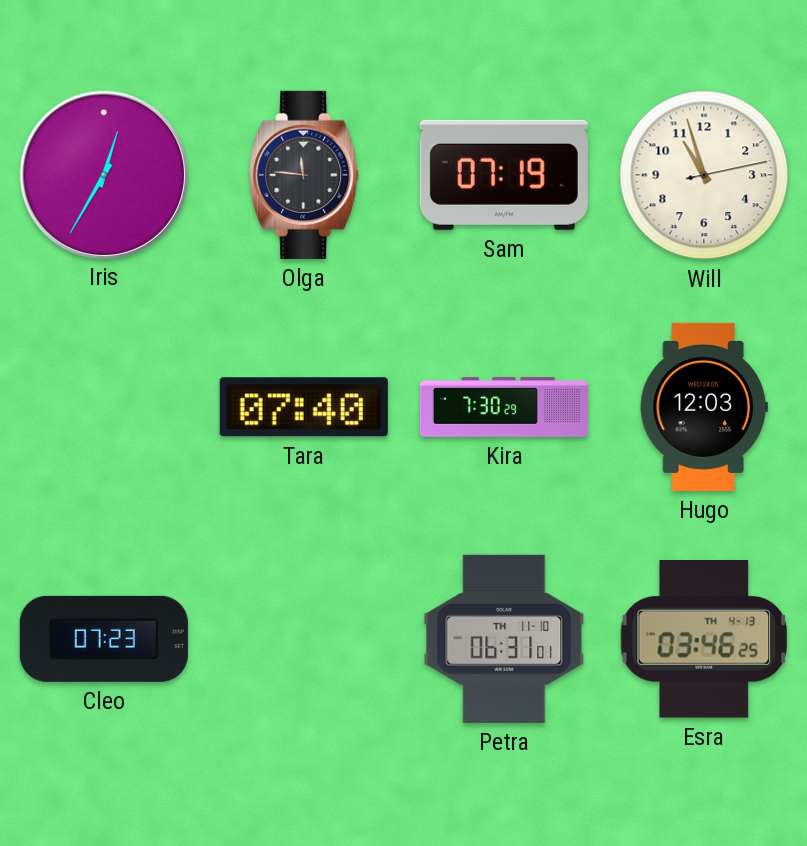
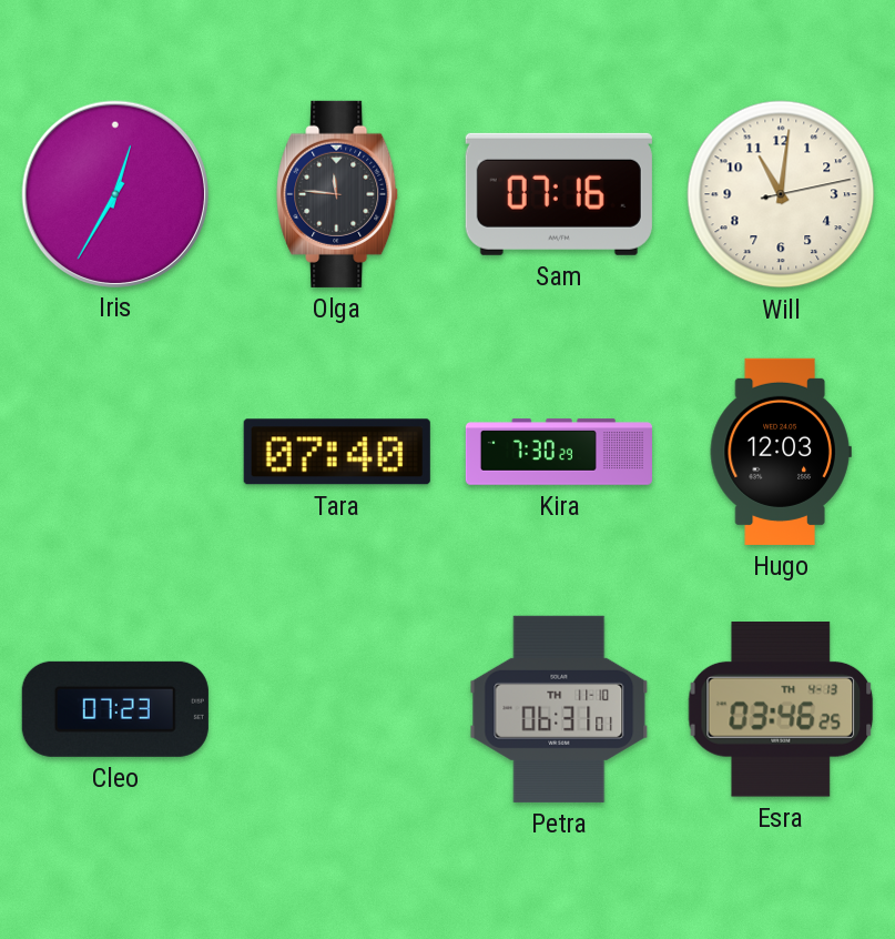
Sam: 07:19 -> 07:16
Will: 10:57 -> 11:01
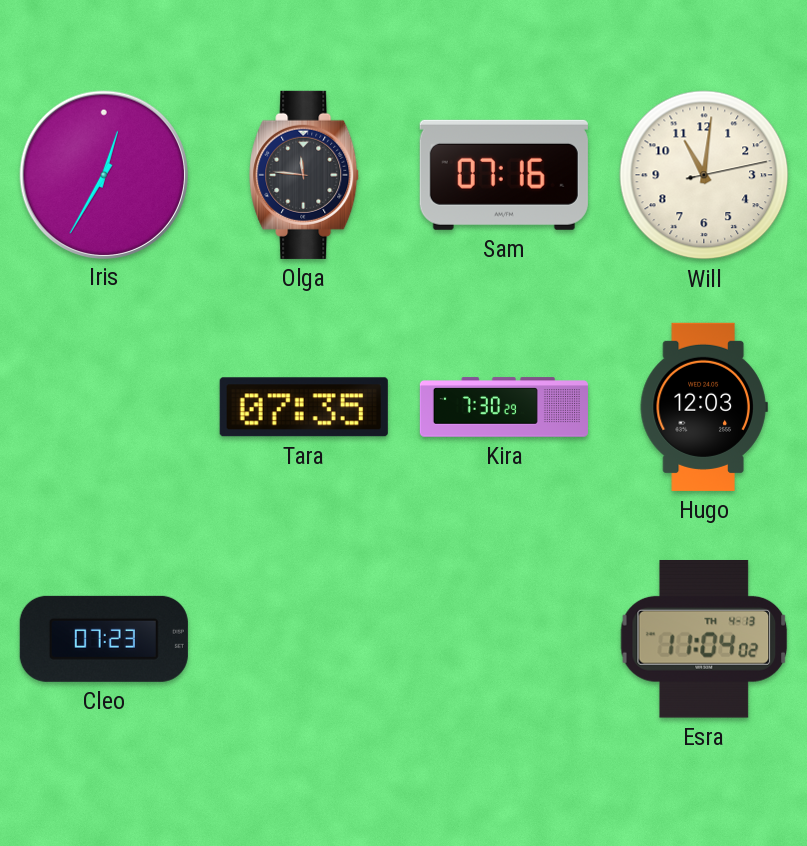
Tara: 07:40 -> 07:35
Petra: 06:31 -> none
Esra: 03:46 -> 11:04
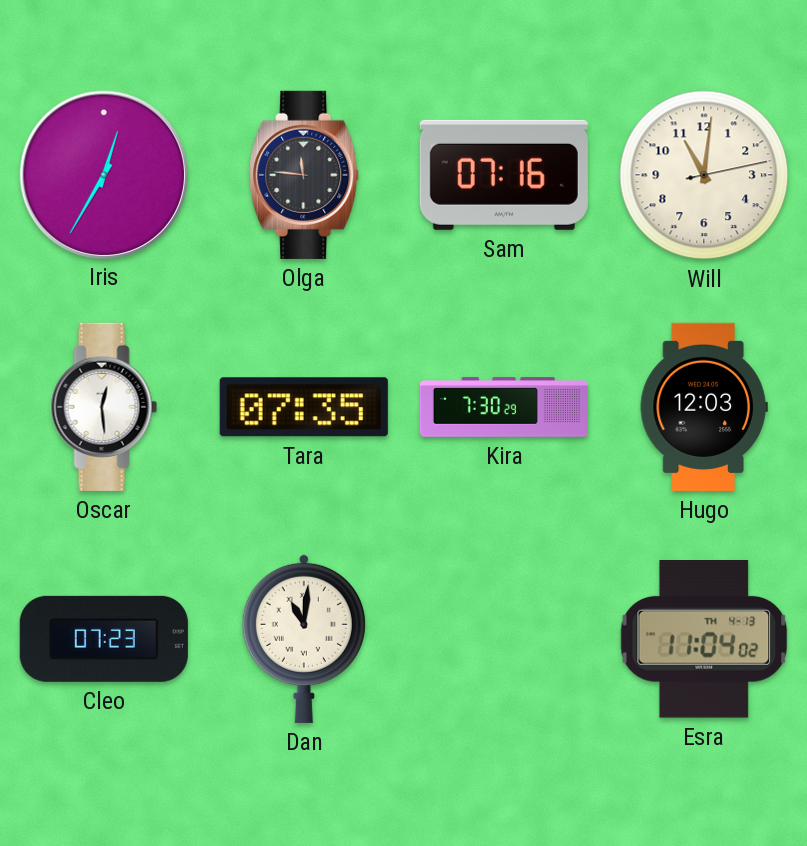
Oscar: none -> 12:29
Dan: none -> 11:01
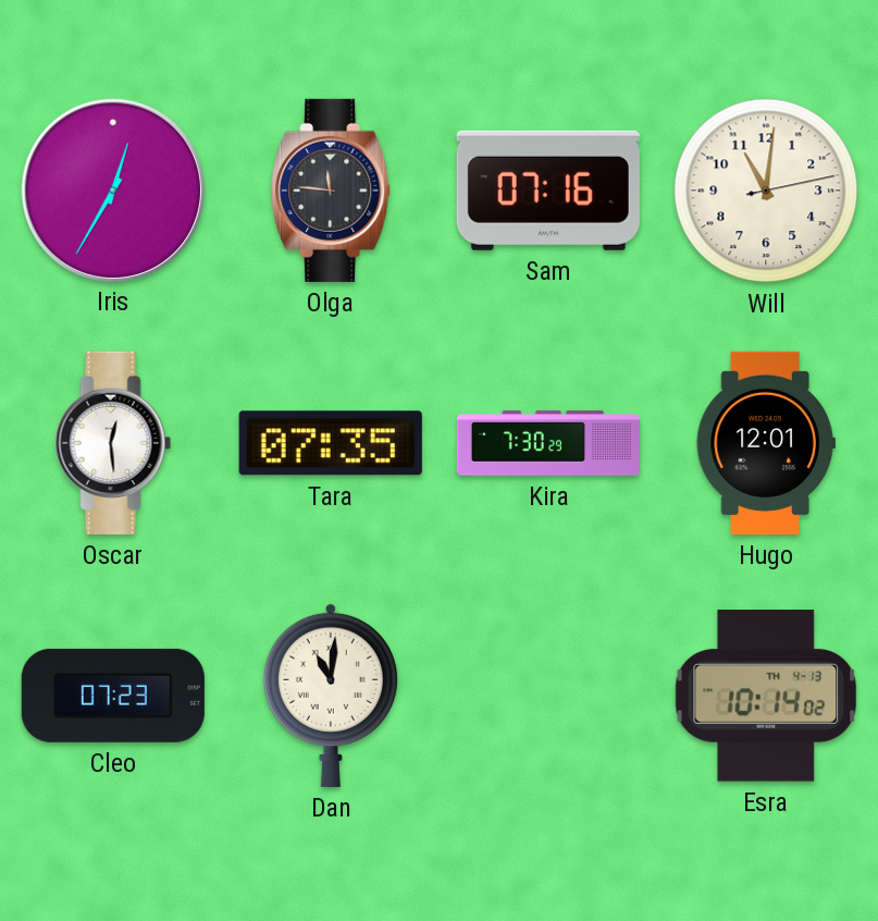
Hugo: 12:03 -> 12:01
Esra: 11:04 -> 10:14
